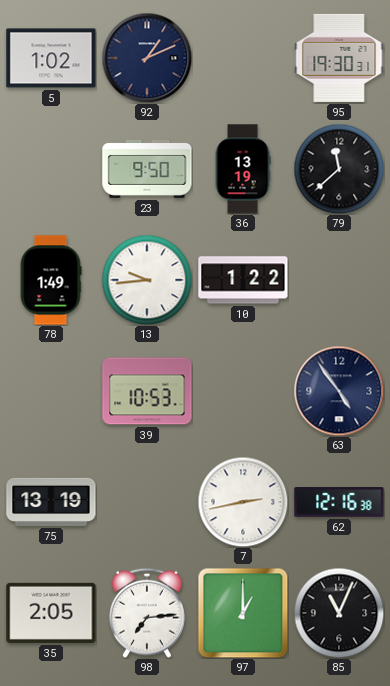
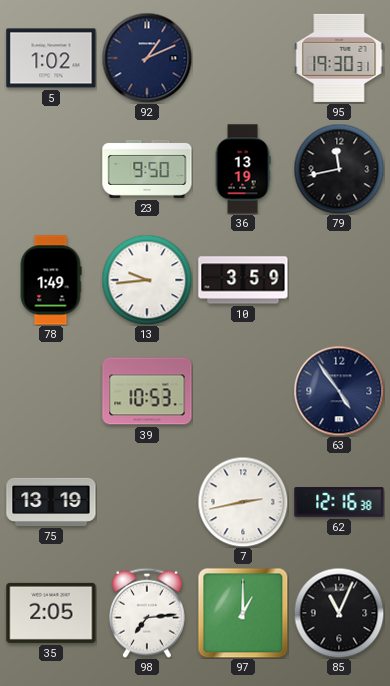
79: 11:38 -> 11:43
10: 1:22 -> 3:59
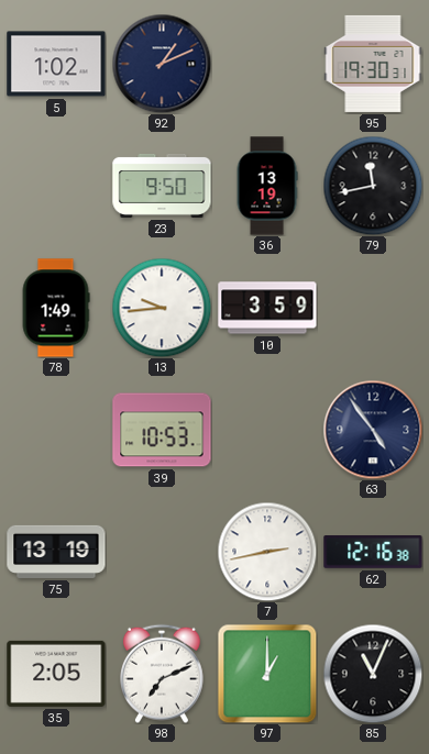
98: 7:14 -> 7:11
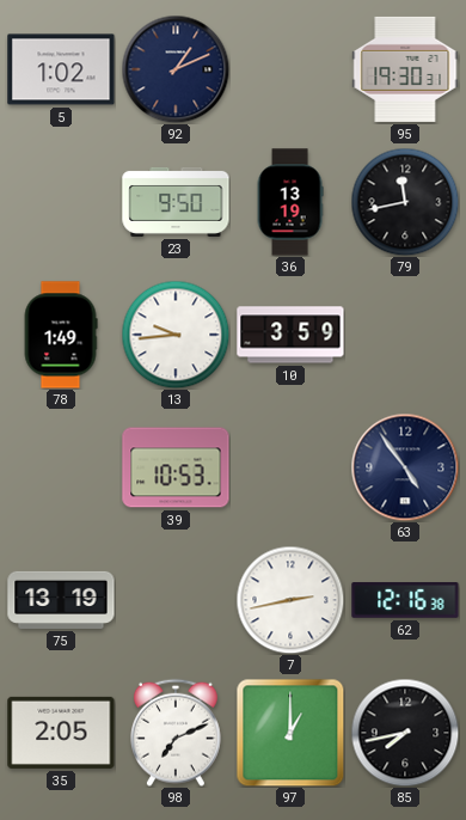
85: 11:04 -> 7:43
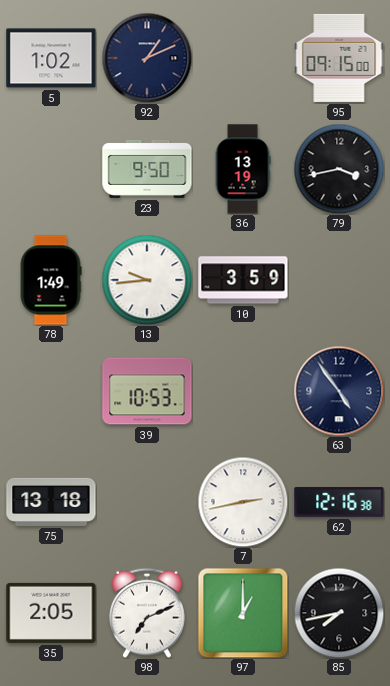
95: 19:30 -> 09:15
79: 11:43 -> 3:43
75: 13:19 -> 13:18
